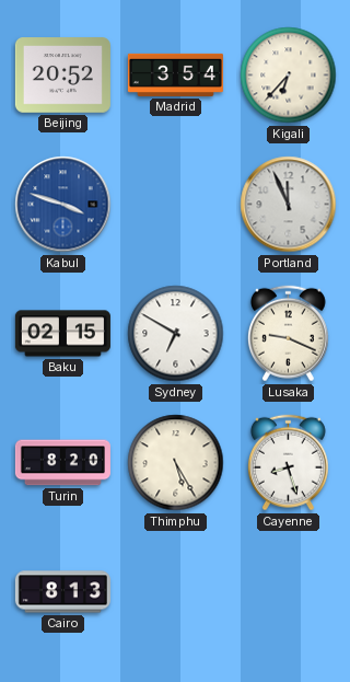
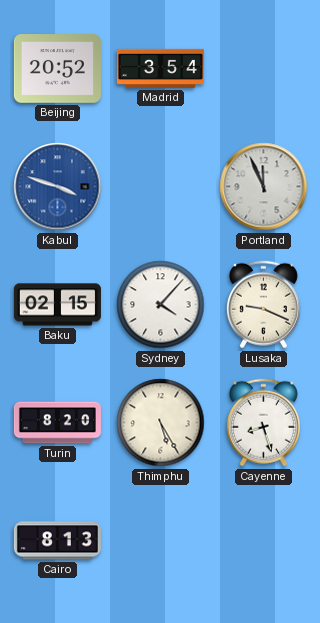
Kigali: 6:37 -> none
Sydney: 6:50 -> 4:07
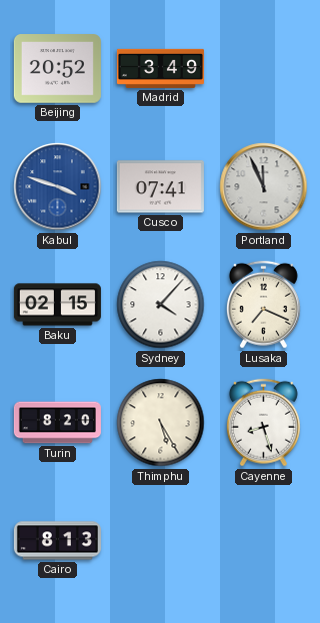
Madrid: 3:54 -> 3:49
Cusco: none -> 07:41
Lusaka: 9:19 -> 7:19
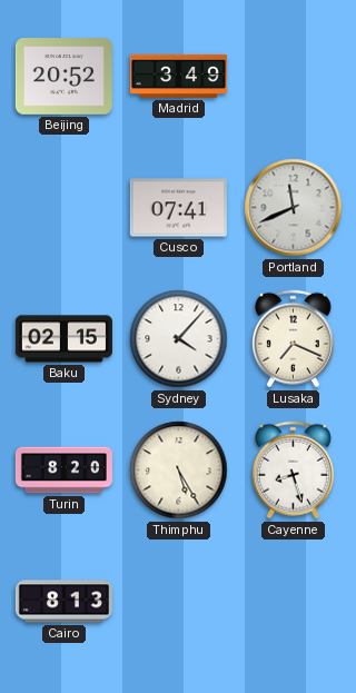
Kabul: 3:48 -> none
Portland: 11:56 -> 11:41
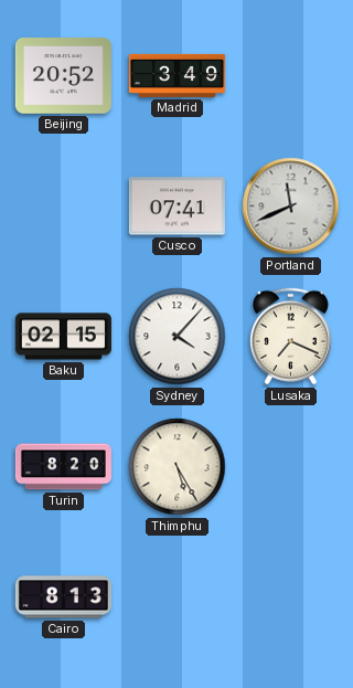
Cayenne: 8:27 -> none
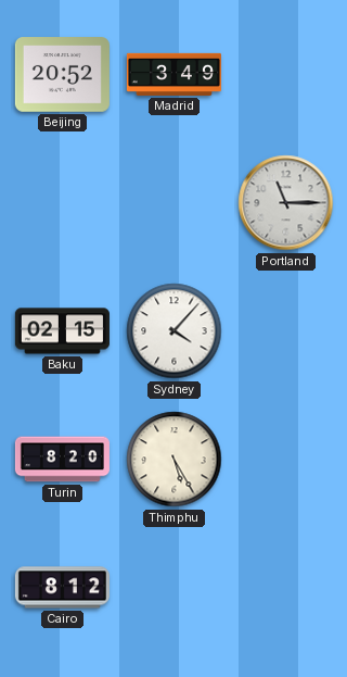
Cusco: 07:41 -> none
Portland: 11:41 -> 11:15
Lusaka: 7:19 -> none
Cairo: 8:13 -> 8:12
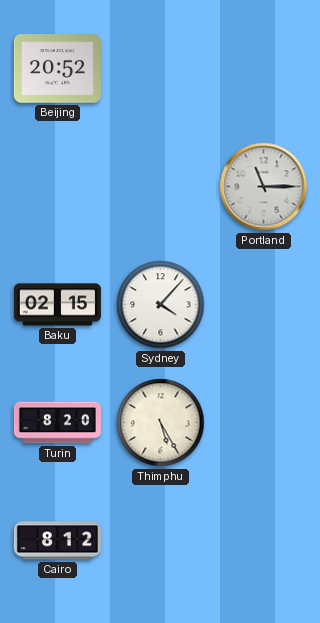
Madrid: 3:49 -> none
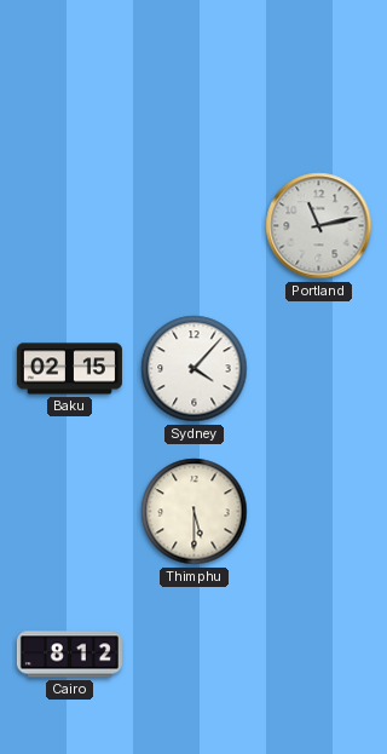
Beijing: 20:52 -> none
Portland: 11:15 -> 11:13
Turin: 8:20 -> none
Thimphu: 5:25 -> 5:30
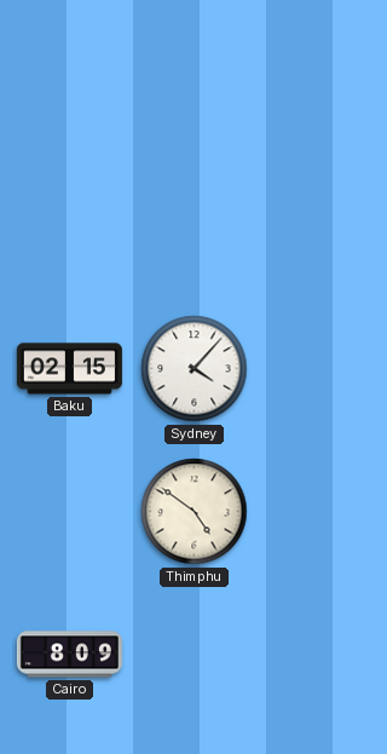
Portland: 11:13 -> none
Thimphu: 5:30 -> 4:51
Cairo: 8:12 -> 8:09
